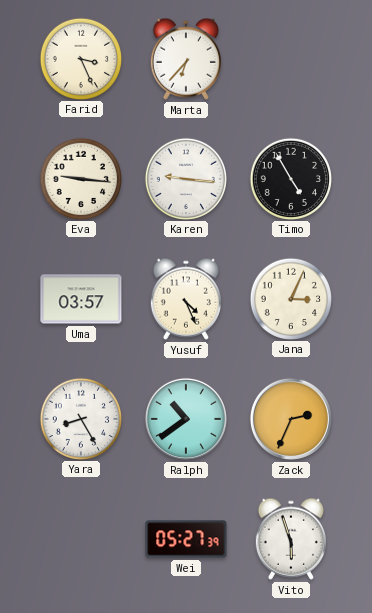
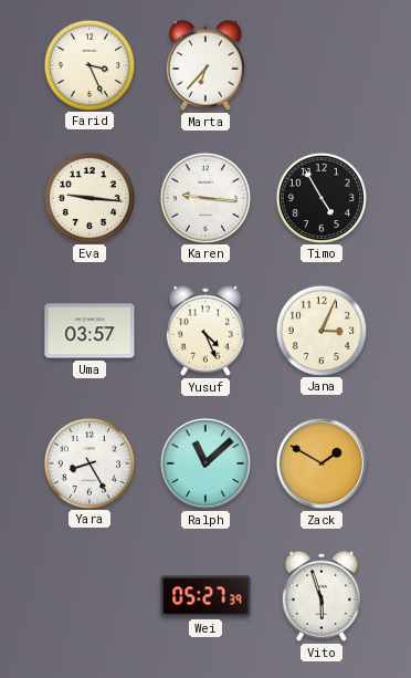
Ralph: 10:39 -> 11:08
Zack: 2:34 -> 1:50
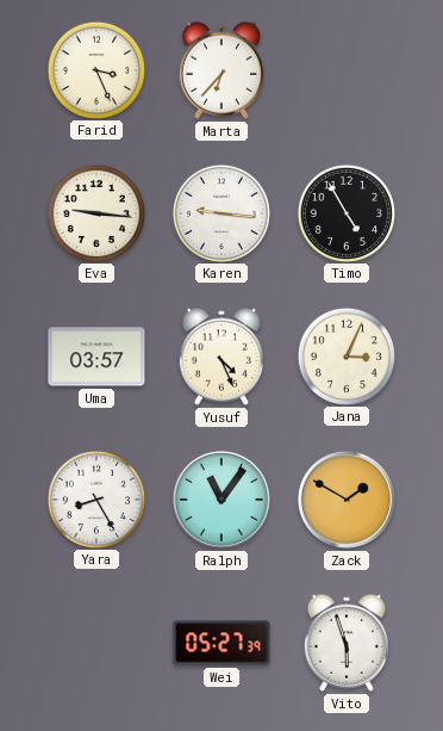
Ralph: 11:08 -> 11:06
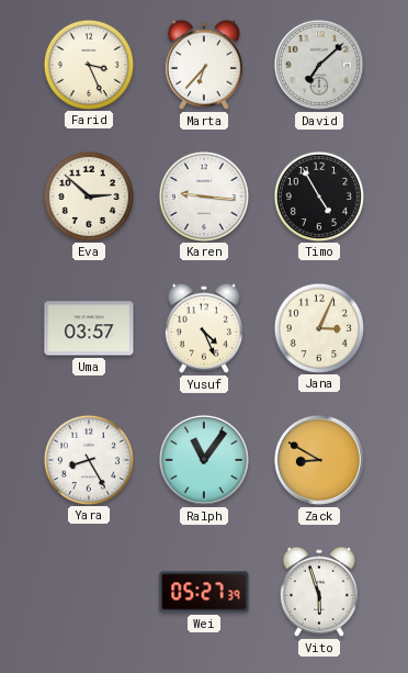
David: none -> 7:08
Eva: 9:16 -> 2:52
Zack: 1:50 -> 8:50
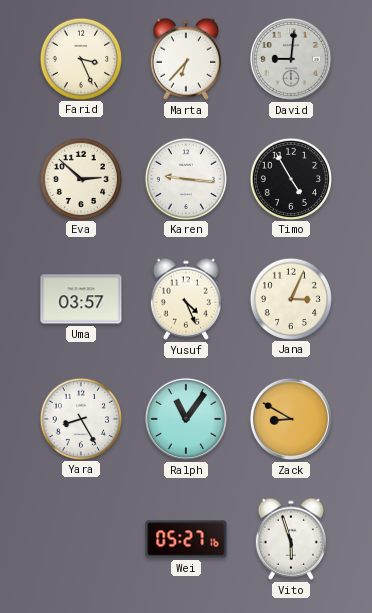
David: 7:08 -> 9:01
Wei: 05:27:39 -> 05:27:16
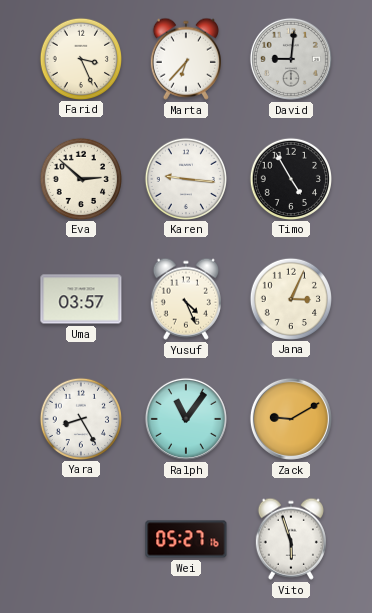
Zack: 8:50 -> 9:10
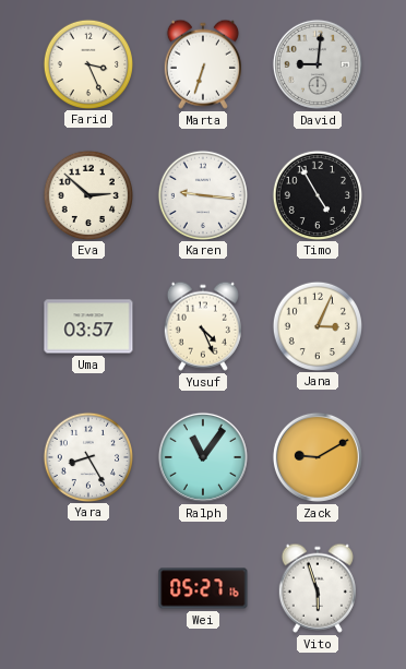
Marta: 6:37 -> 6:33
